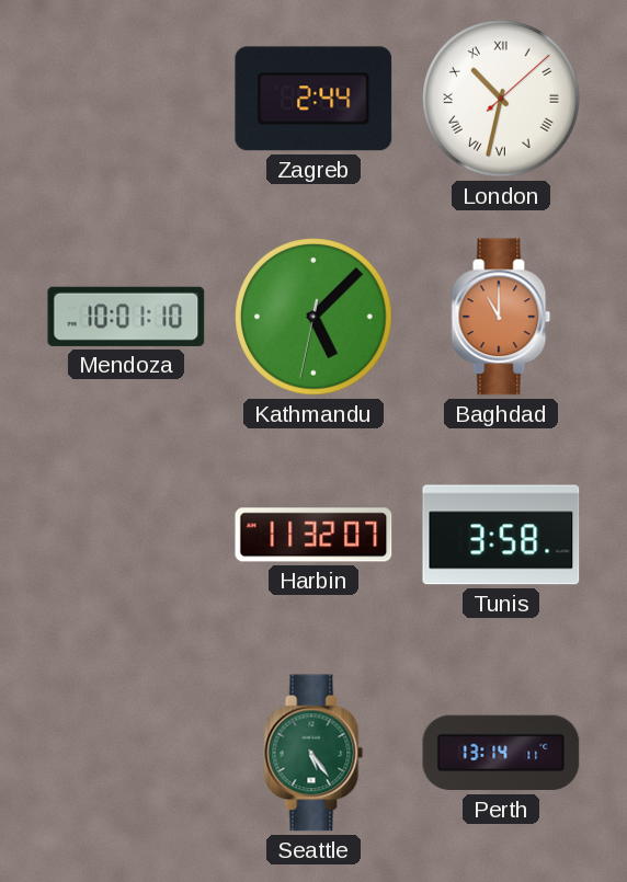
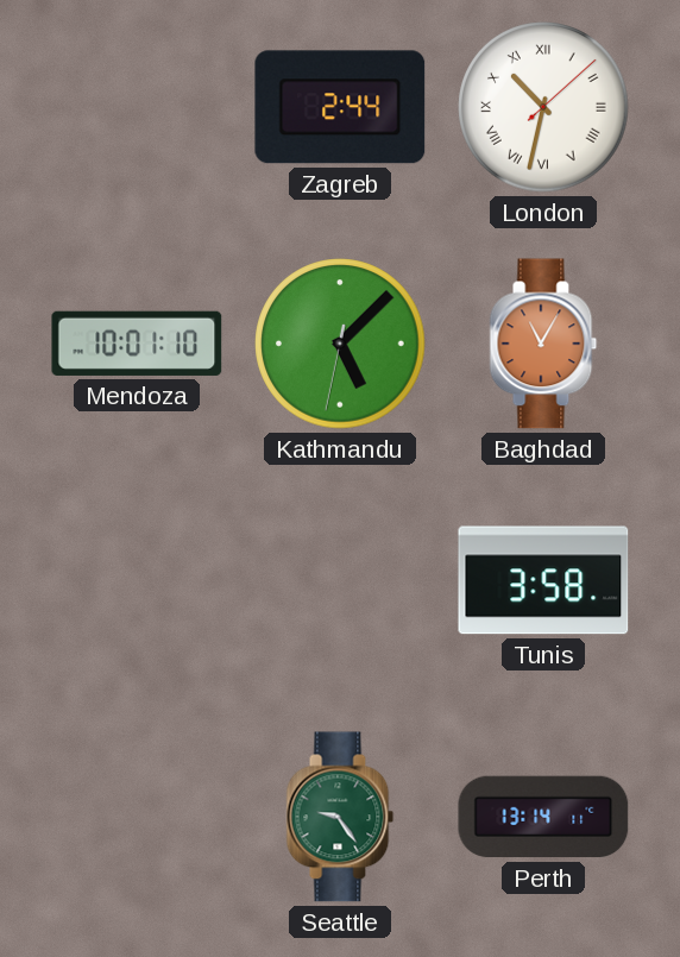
Baghdad: 11:00 -> 11:05
Harbin: 11:32 -> none
Seattle: 5:24 -> 9:24
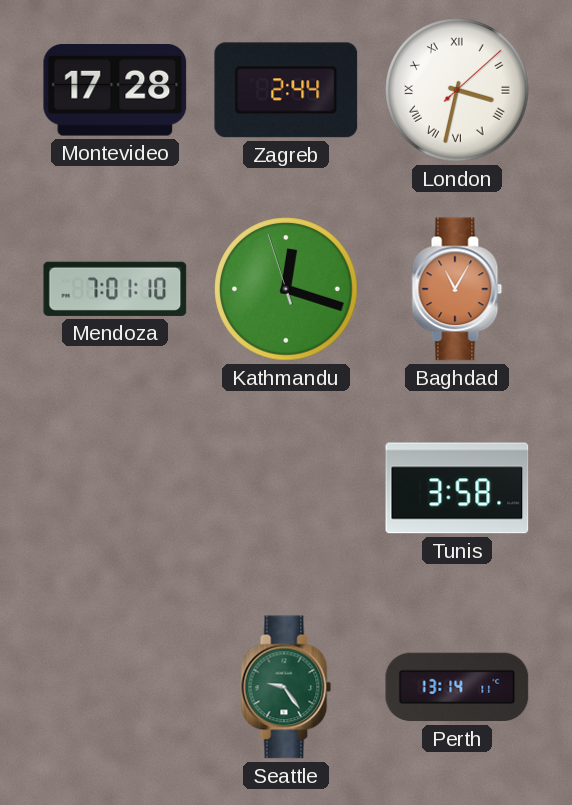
Montevideo: none -> 17:28
London: 10:32 -> 3:32
Mendoza: 10:01 -> 7:01
Kathmandu: 5:07 -> 12:17
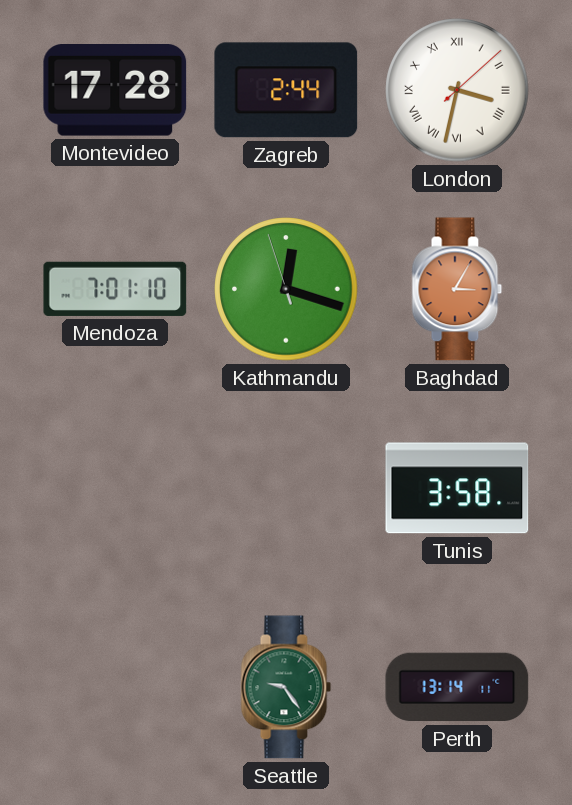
Baghdad: 11:05 -> 3:05
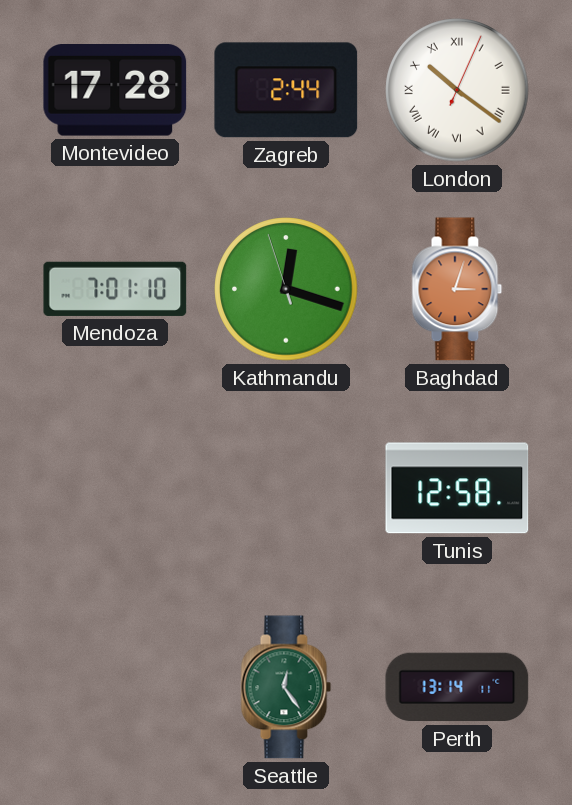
London: 3:32 -> 10:21
Baghdad: 3:05 -> 3:03
Tunis: 3:58 -> 12:58
Seattle: 9:24 -> 12:24
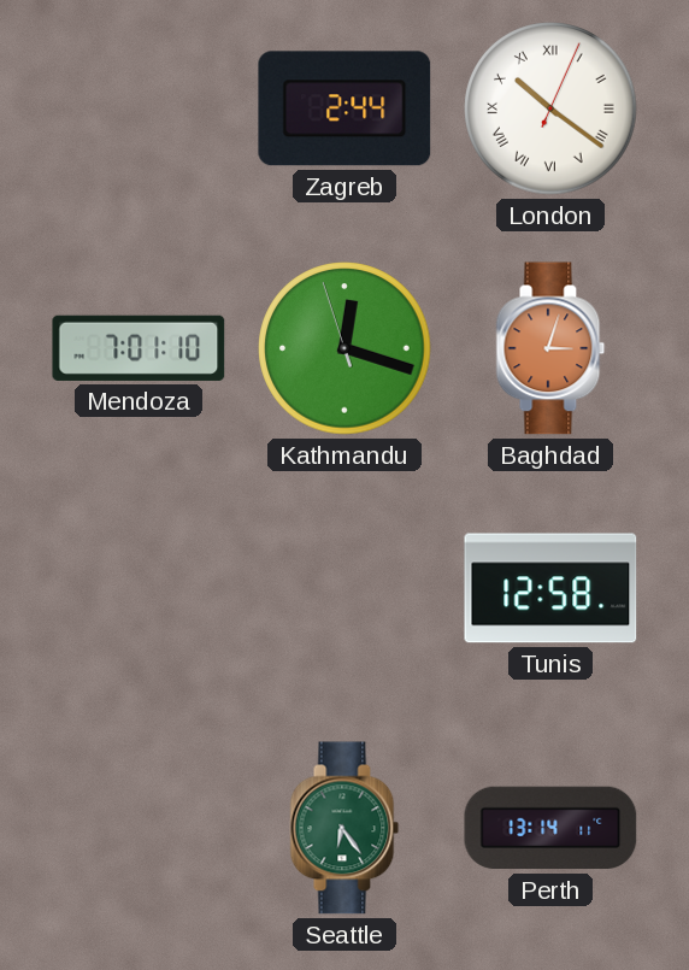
Montevideo: 17:28 -> none
Seattle: 12:24 -> 6:24
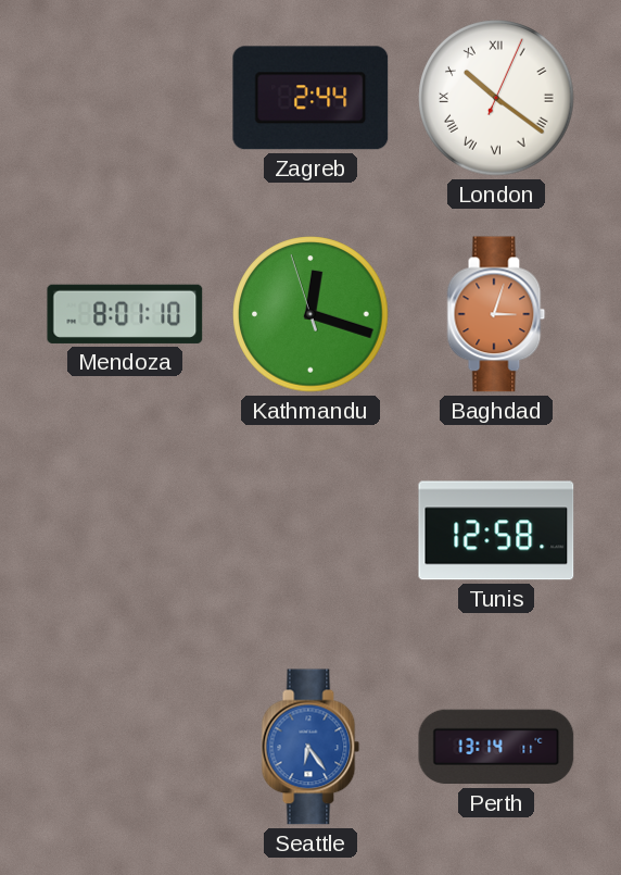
Mendoza: 7:01 -> 8:01
Seattle dial: green -> blue
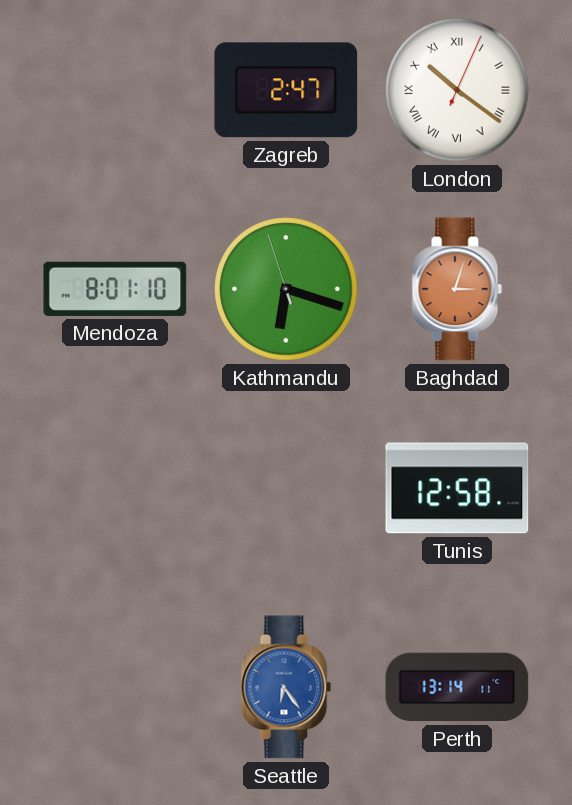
Zagreb: 2:44 -> 2:47
Kathmandu: 12:17 -> 6:17
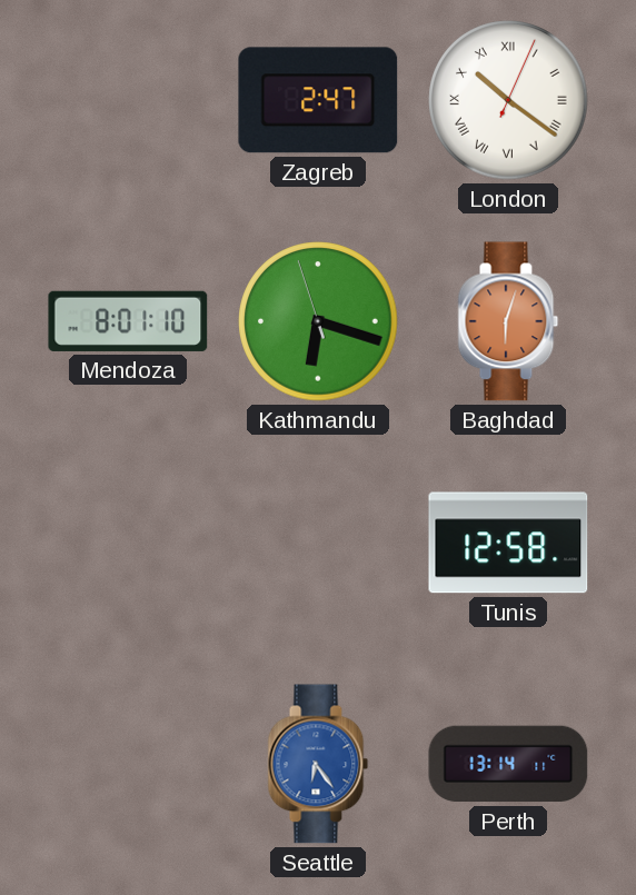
Baghdad: 3:03 -> 6:03
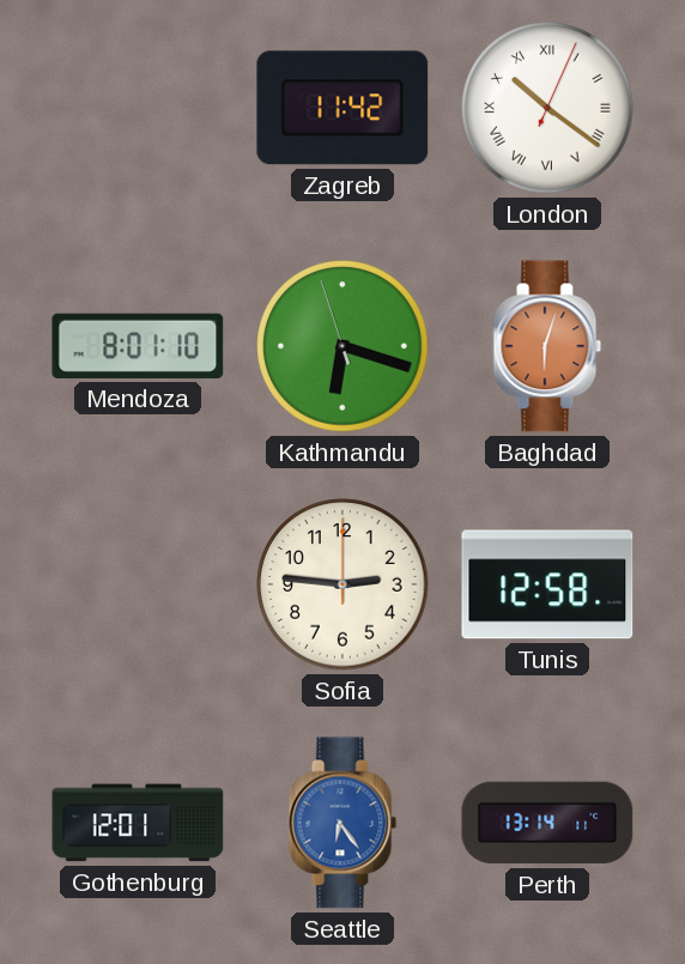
Zagreb: 2:47 -> 11:42
Sofia: none -> 2:46
Gothenburg: none -> 12:01
